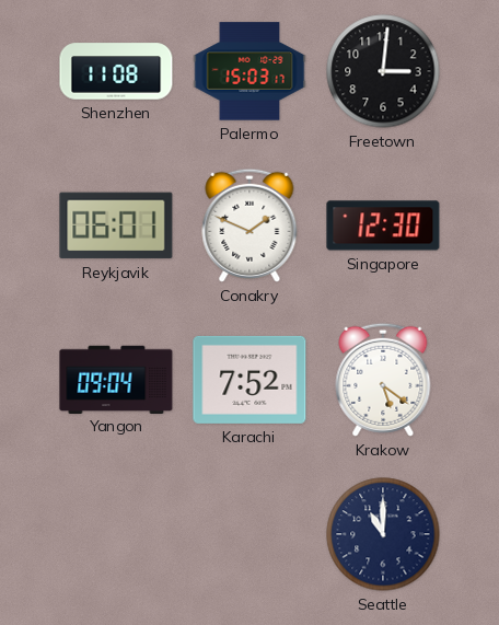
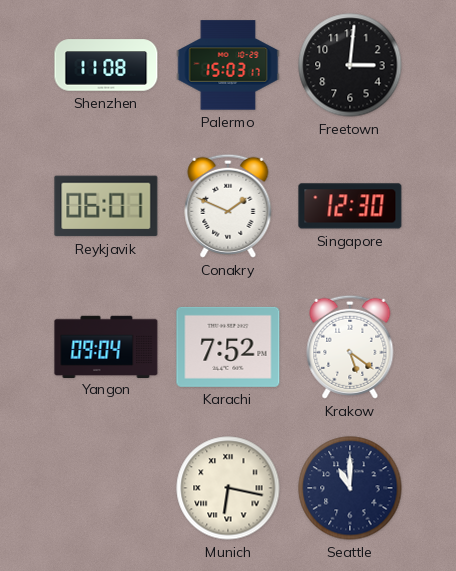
Munich: none -> 6:17
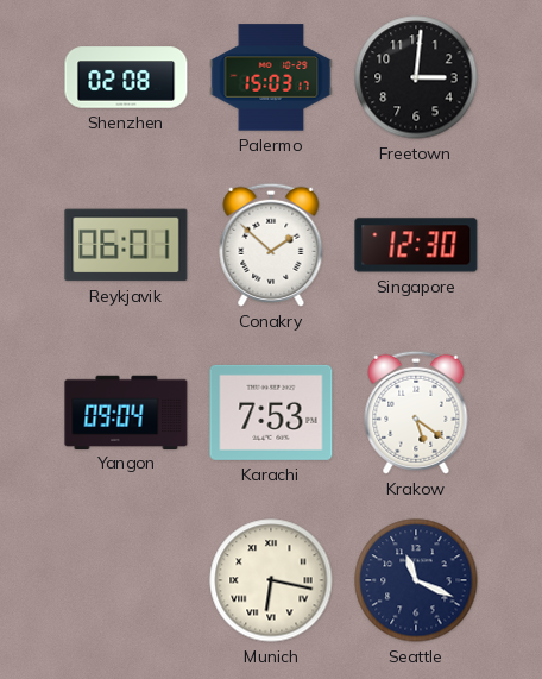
Shenzhen: 11:08 -> 02:08
Conakry: 1:49 -> 1:52
Karachi: 7:52 -> 7:53
Seattle: 11:00 -> 11:19
